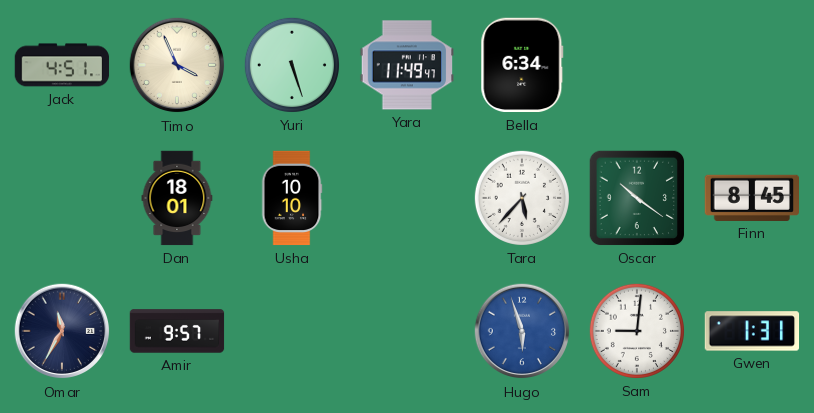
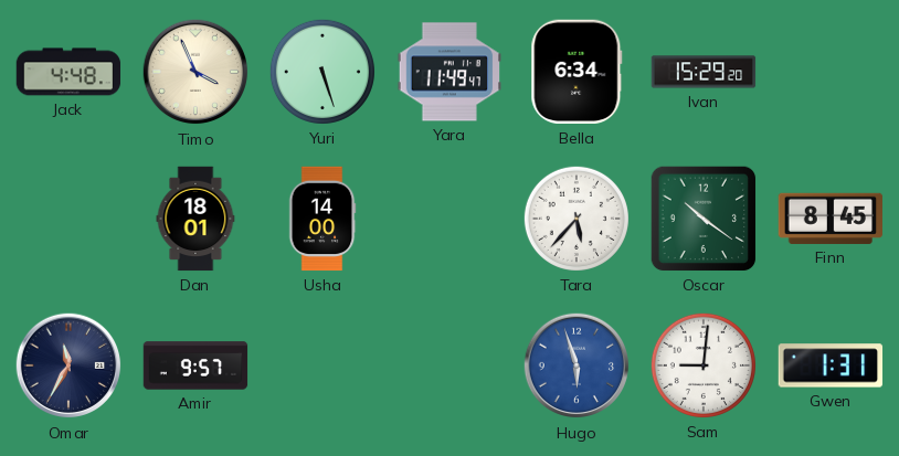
Jack: 4:51 -> 4:48
Ivan: none -> 15:29
Usha: 10:10 -> 14:00
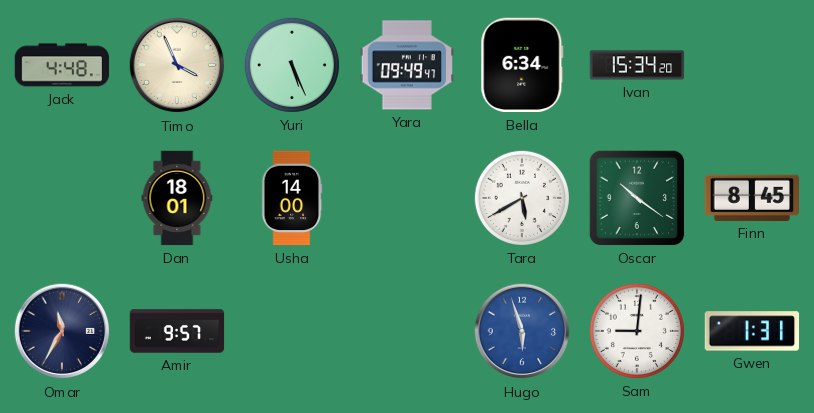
Yuri: 5:27 -> 5:26
Yara: 11:49 -> 09:49
Ivan: 15:29 -> 15:34
Tara: 5:37 -> 5:40
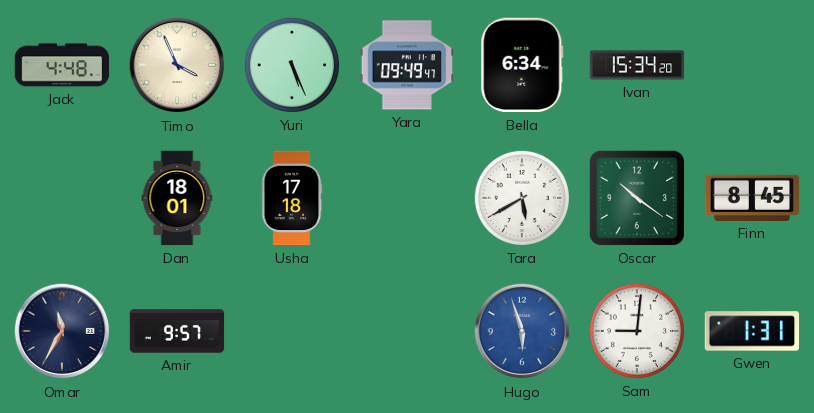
Usha: 14:00 -> 17:18
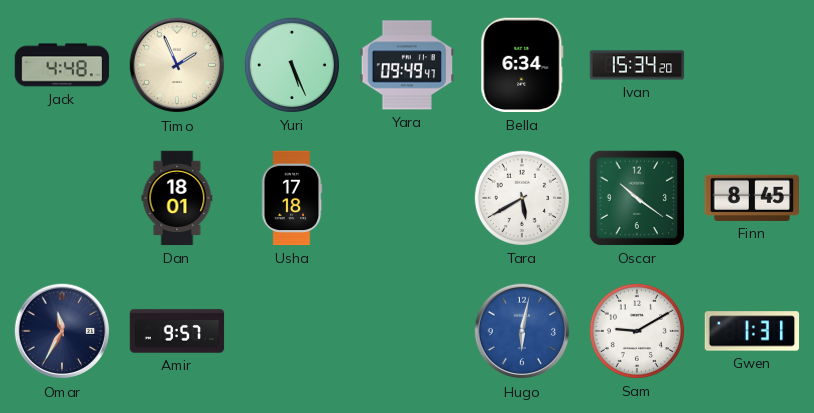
Timo: 3:56 -> 1:56
Hugo: 5:57 -> 6:02
Sam: 9:01 -> 9:10
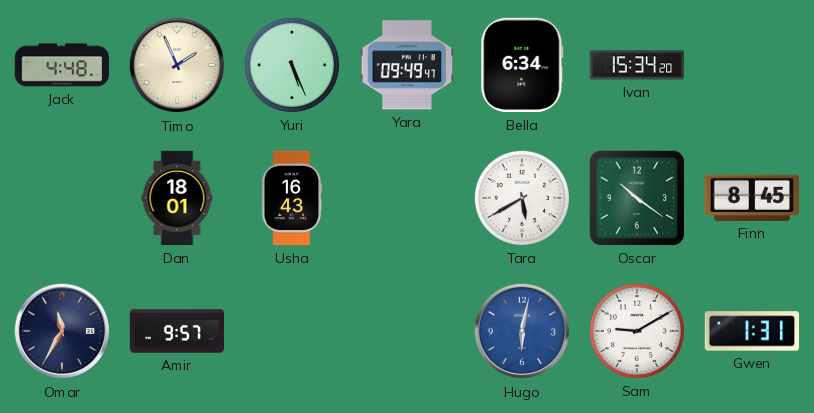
Usha: 17:18 -> 16:43
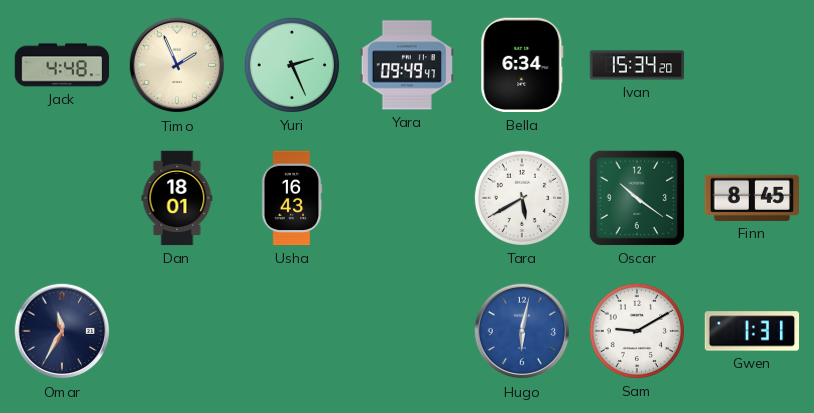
Yuri: 5:26 -> 2:26
Amir: 9:57 -> none
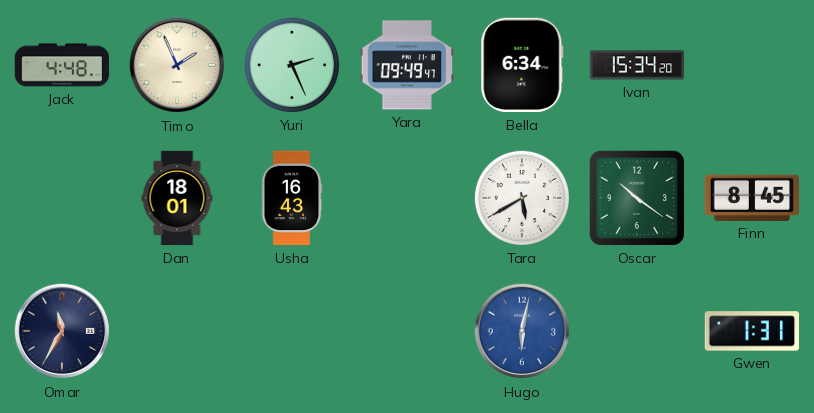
Sam: 9:10 -> none
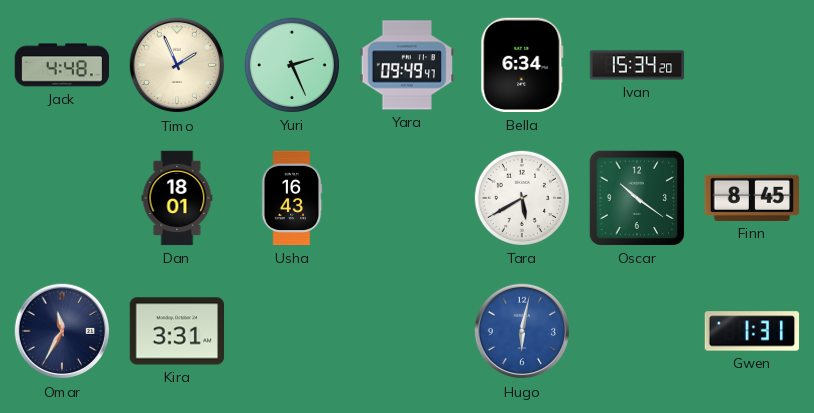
Kira: none -> 3:31
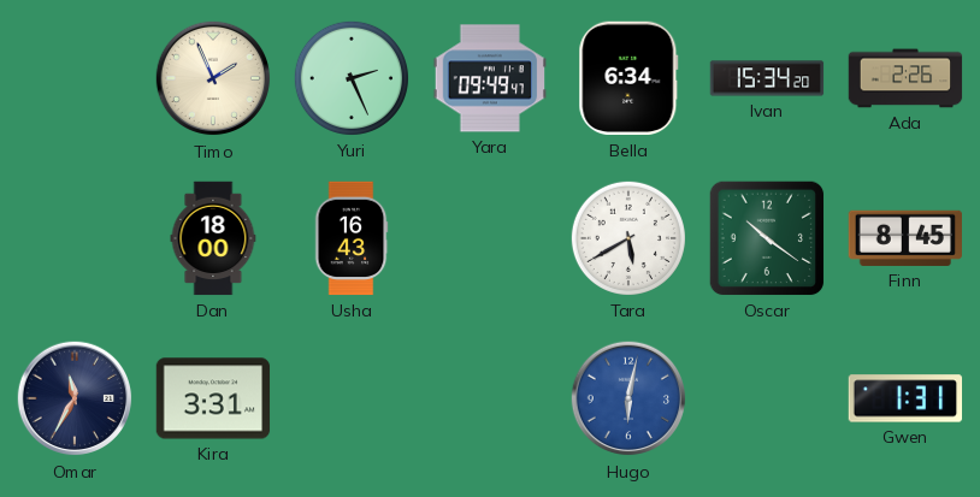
Jack: 4:48 -> none
Ada: none -> 2:26
Dan: 18:01 -> 18:00
